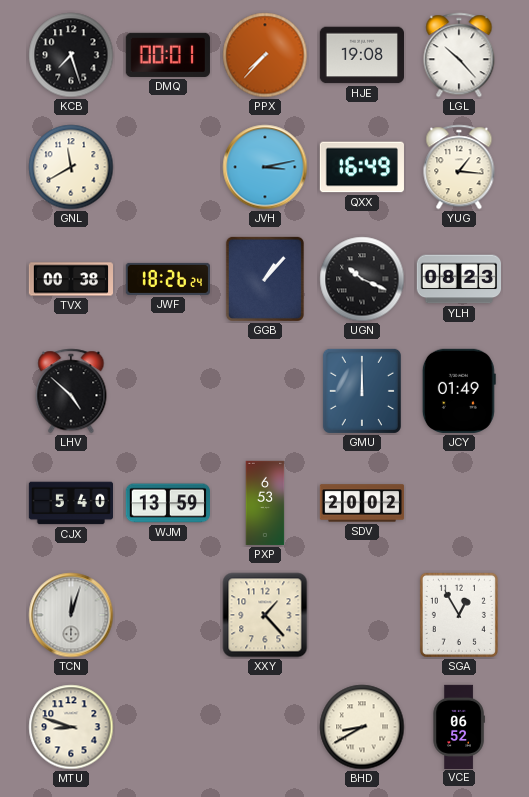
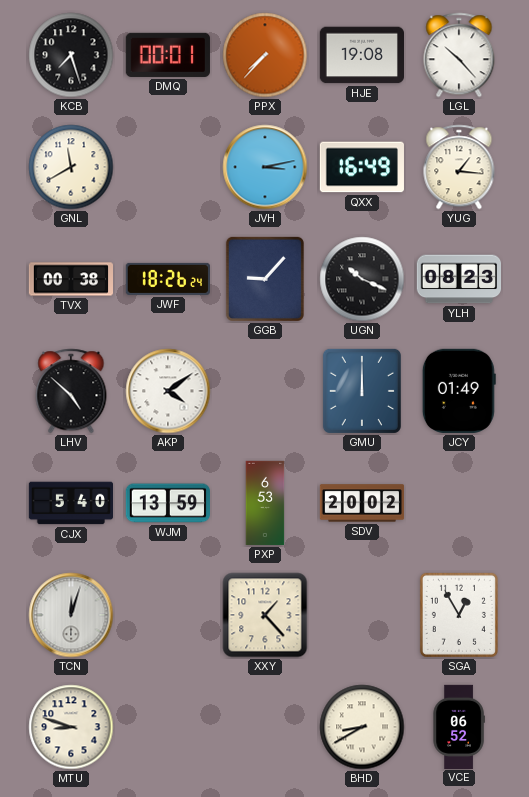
GGB: 1:07 -> 9:07
AKP: none -> 4:09
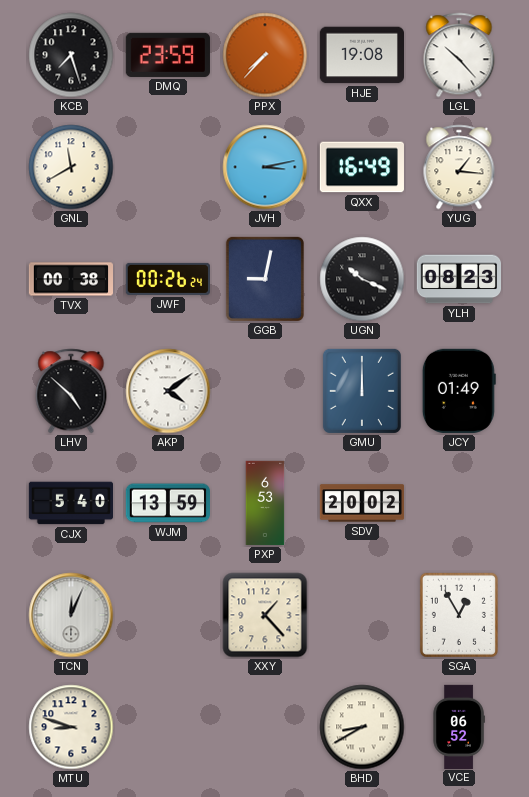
DMQ: 00:01 -> 23:59
JWF: 18:26 -> 00:26
GGB: 9:07 -> 9:02
TCN: 12:03 -> 12:04
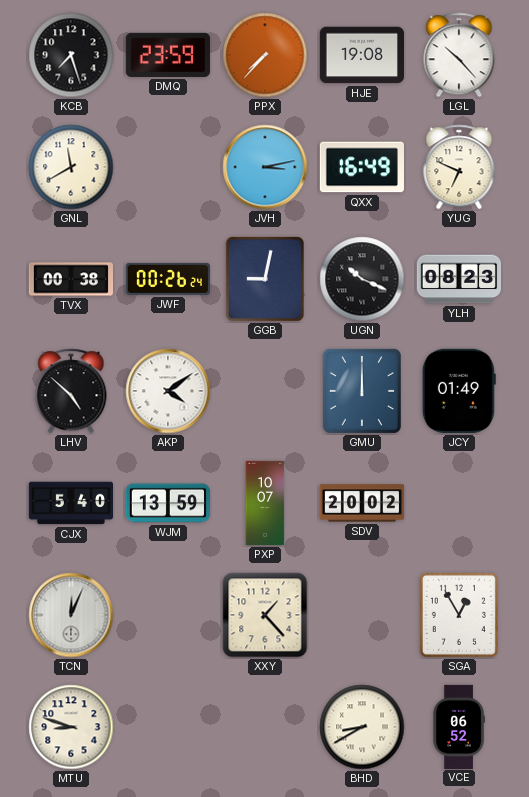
YUG: 1:16 -> 6:49
PXP: 6:53 -> 10:07
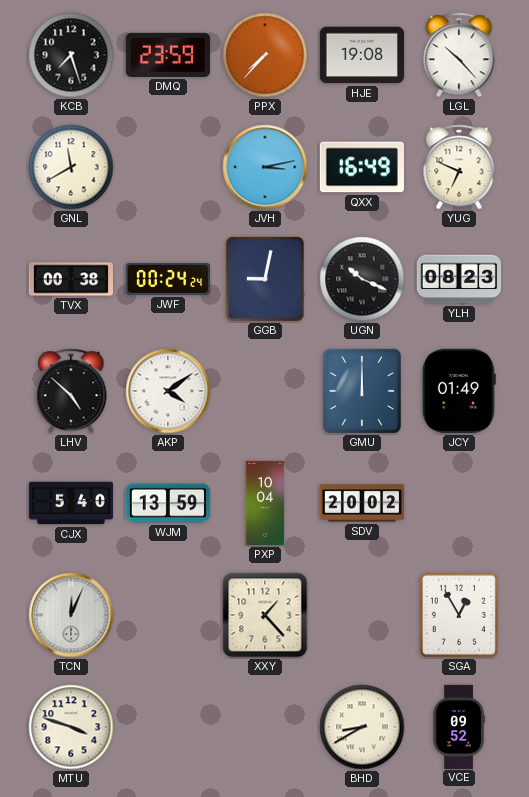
JWF: 00:26 -> 00:24
PXP: 10:07 -> 10:04
MTU: 8:48 -> 3:48
VCE: 06:52 -> 09:52
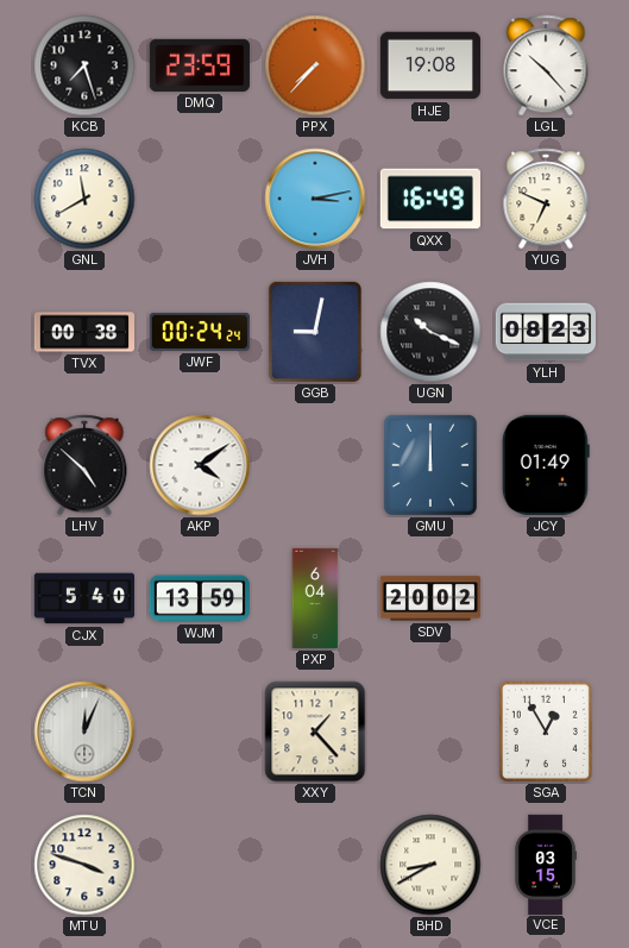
PXP: 10:04 -> 6:04
VCE: 09:52 -> 03:15
